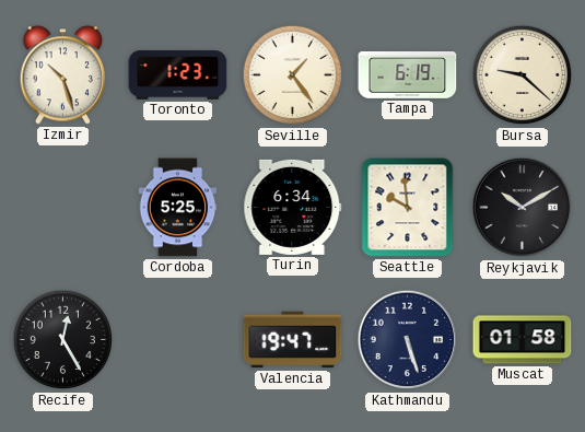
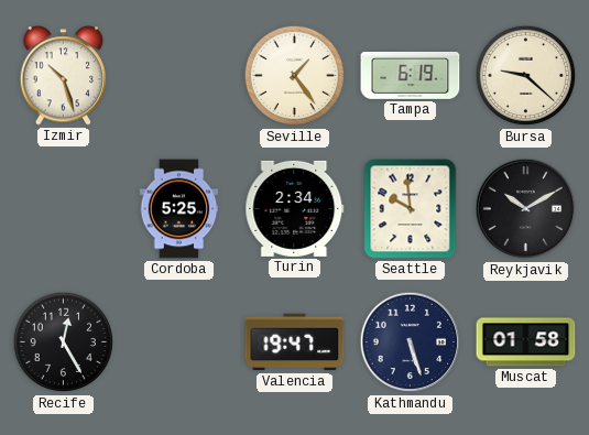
Toronto: 1:23 -> none
Turin: 6:34 -> 2:34
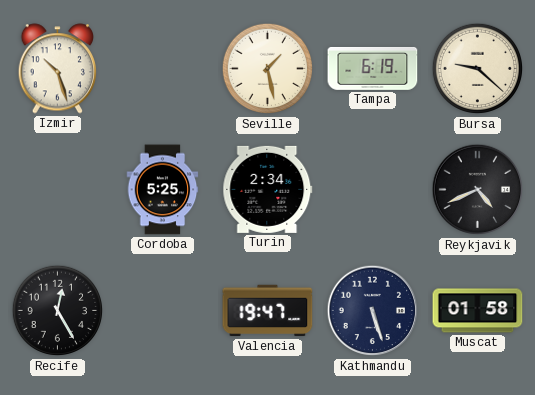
Seville: 1:24 -> 1:28
Seattle: 9:59 -> none
Reykjavik: 10:10 -> 4:41
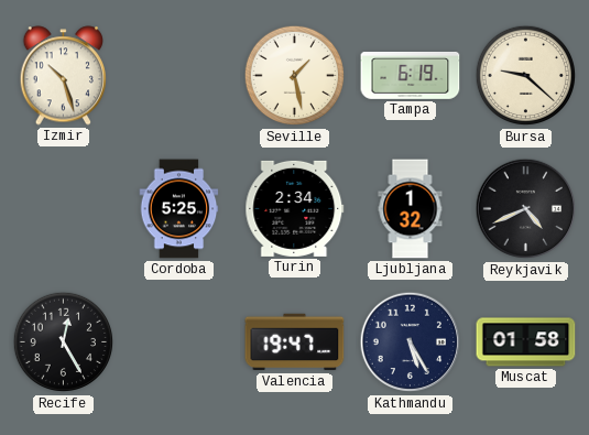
Ljubljana: none -> 1:32
Kathmandu: 5:27 -> 5:25
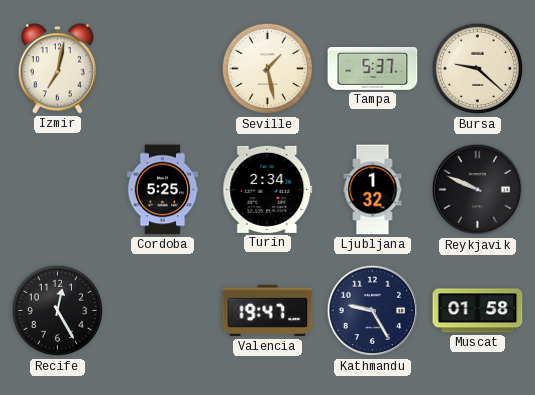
Izmir: 10:27 -> 7:02
Tampa: 6:19 -> 5:37
Reykjavik: 4:41 -> 9:49
Kathmandu: 5:25 -> 9:25
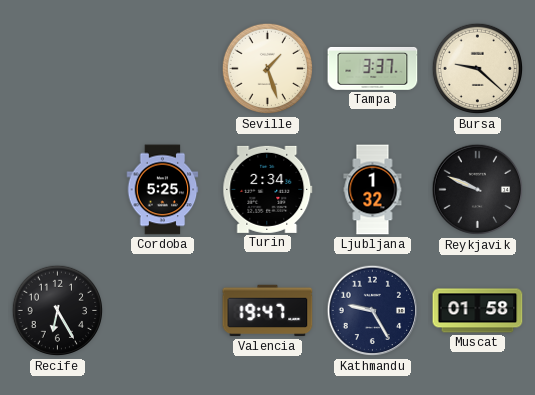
Izmir: 7:02 -> none
Seville: 1:28 -> 1:27
Tampa: 5:37 -> 3:37
Recife: 12:25 -> 6:25
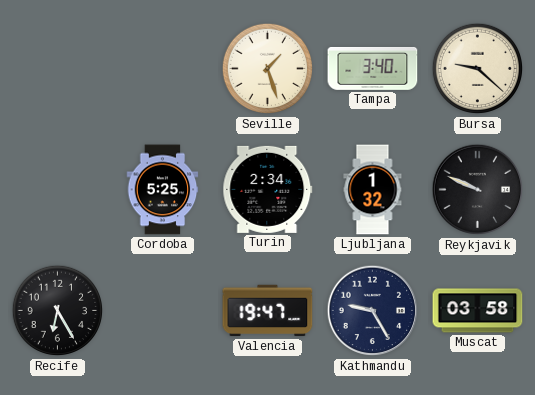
Tampa: 3:37 -> 3:40
Muscat: 01:58 -> 03:58
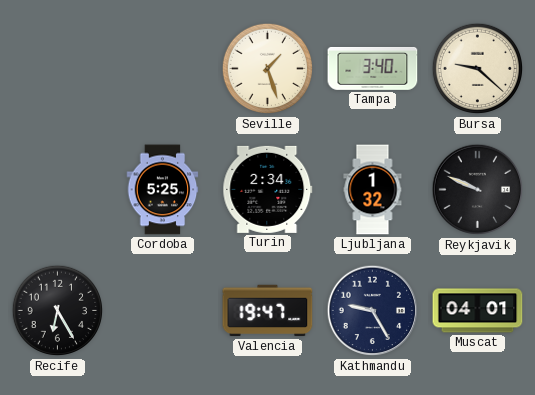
Muscat: 03:58 -> 04:01
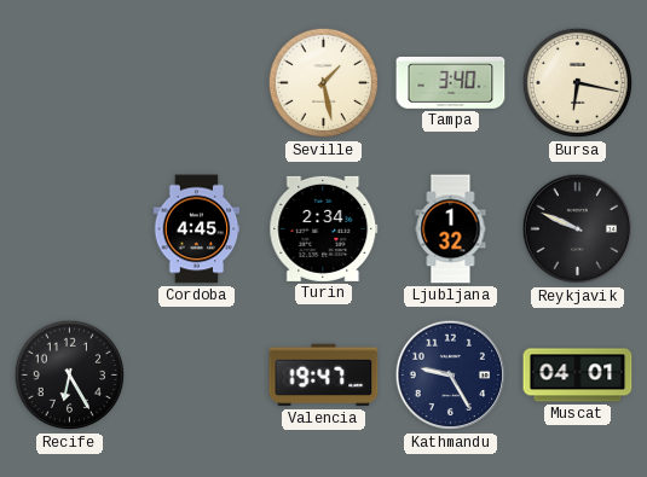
Seville: 1:27 -> 1:28
Bursa: 9:22 -> 6:17
Cordoba: 5:25 -> 4:45
